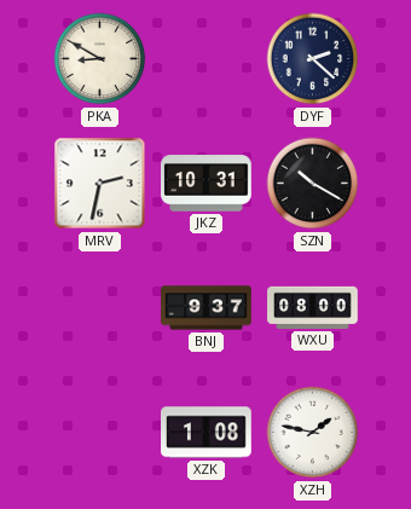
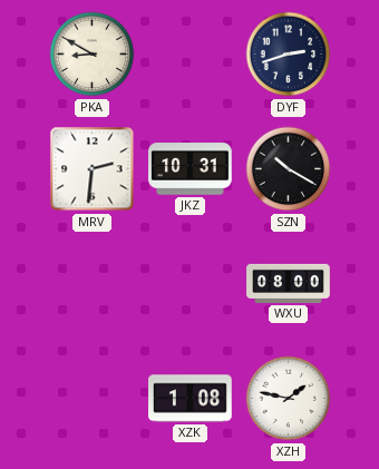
DYF: 2:22 -> 2:42
MRV: 2:32 -> 2:31
BNJ: 9:37 -> none
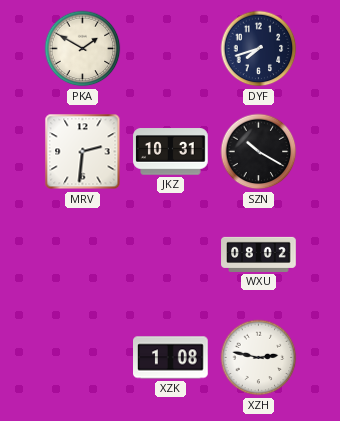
PKA: 8:50 -> 1:50
DYF: 2:42 -> 7:42
WXU: 08:00 -> 08:02
XZH: 1:47 -> 2:47
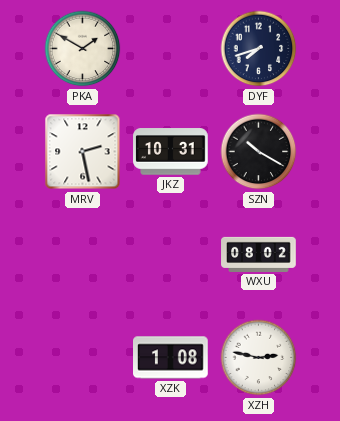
MRV: 2:31 -> 2:28
